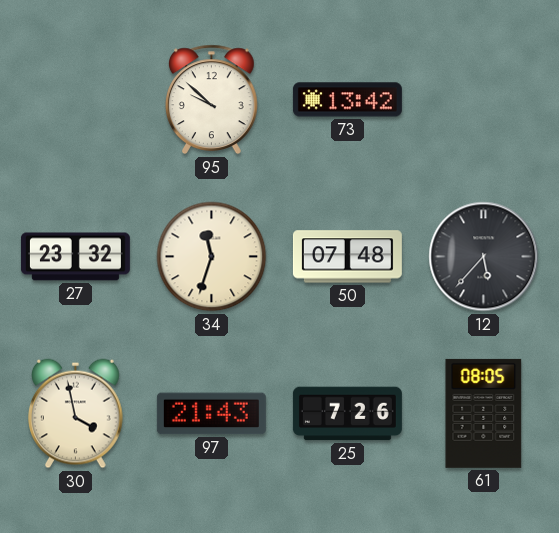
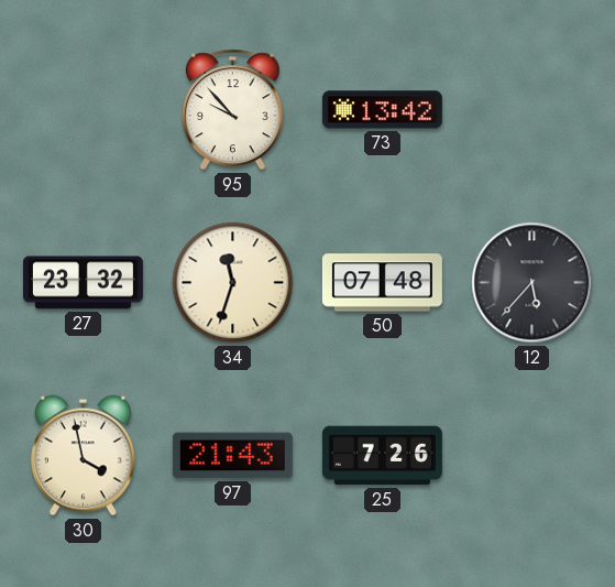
95: 9:52 -> 9:53
61: 08:05 -> none
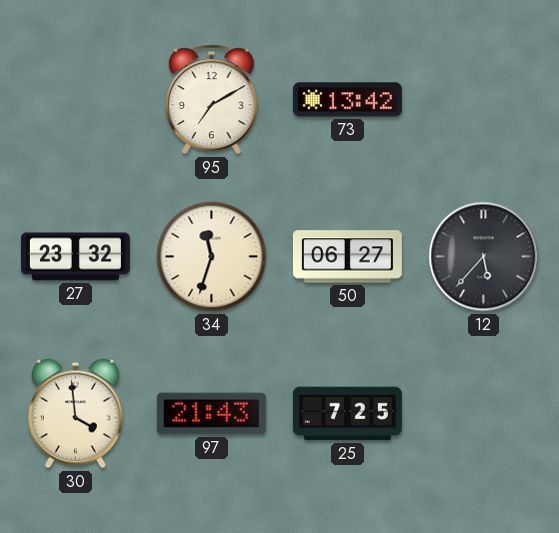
95: 9:53 -> 7:10
50: 07:48 -> 06:27
30: 3:58 -> 3:59
25: 7:26 -> 7:25
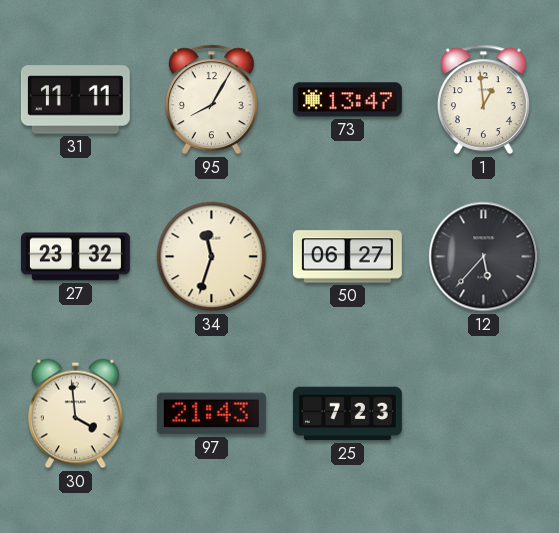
31: none -> 11:11
95: 7:10 -> 8:05
73: 13:42 -> 13:47
1: none -> 12:59
25: 7:25 -> 7:23
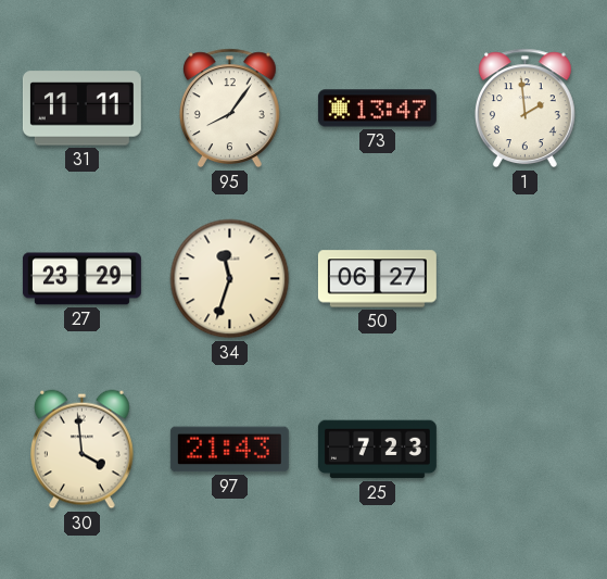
95: 8:05 -> 8:06
1: 12:59 -> 1:59
27: 23:32 -> 23:29
12: 5:37 -> none
